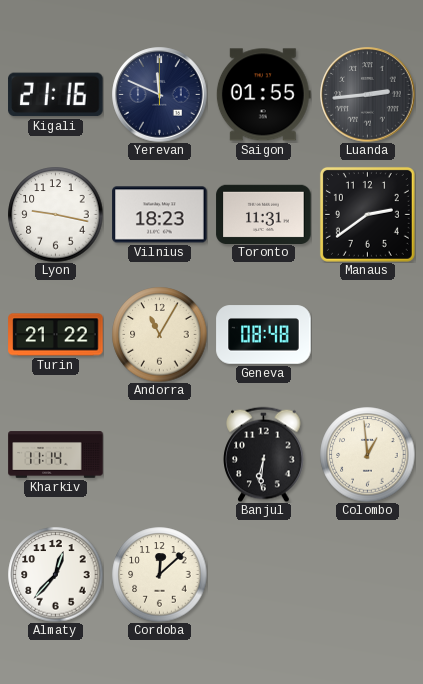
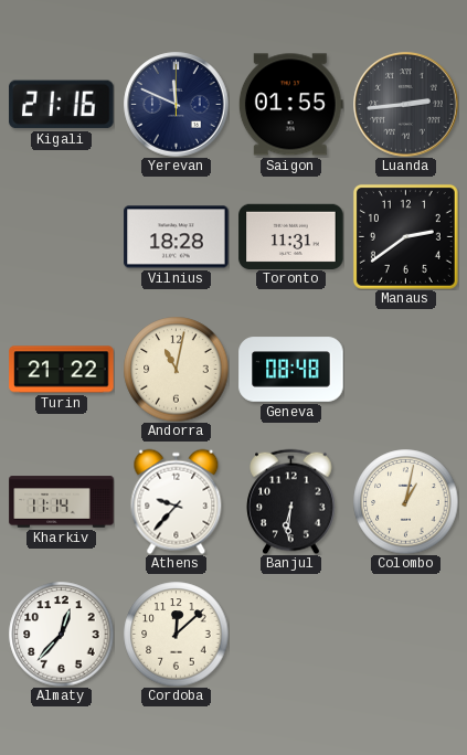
Lyon: 9:17 -> none
Vilnius: 18:23 -> 18:28
Andorra: 11:05 -> 11:02
Athens: none -> 9:37
Colombo: 12:59 -> 1:02
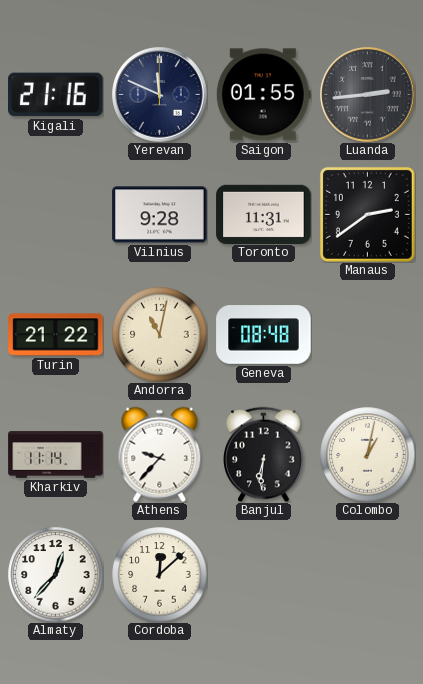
Vilnius: 18:28 -> 9:28
